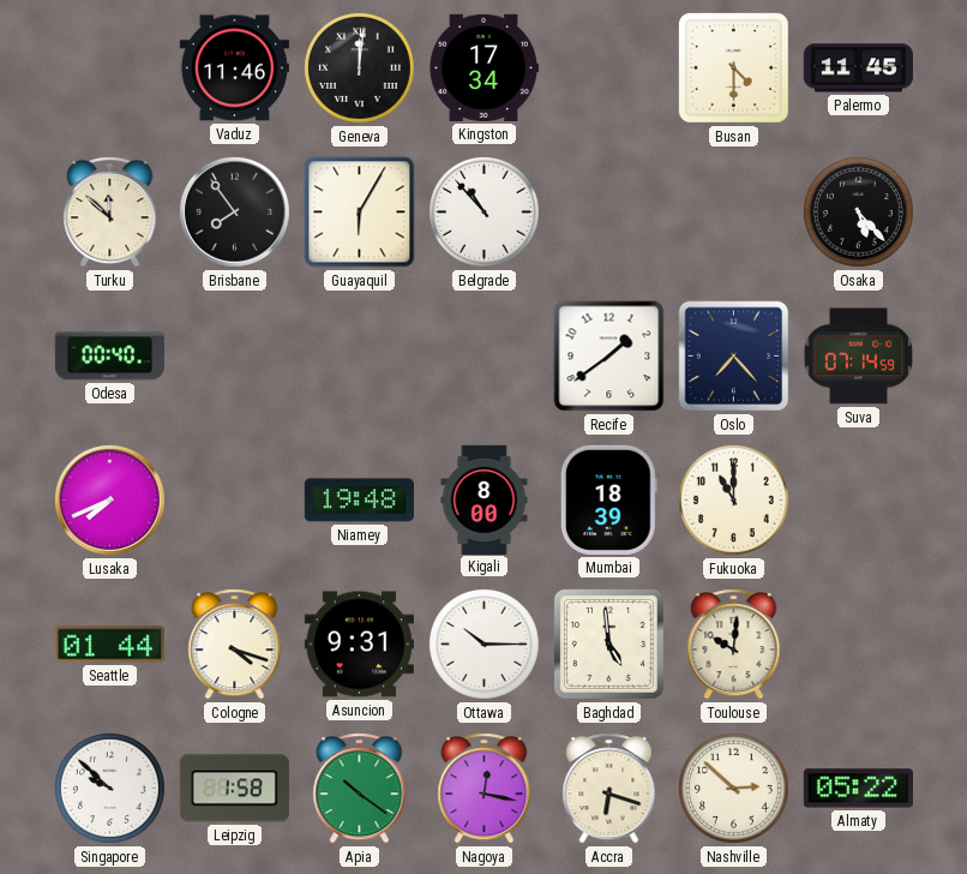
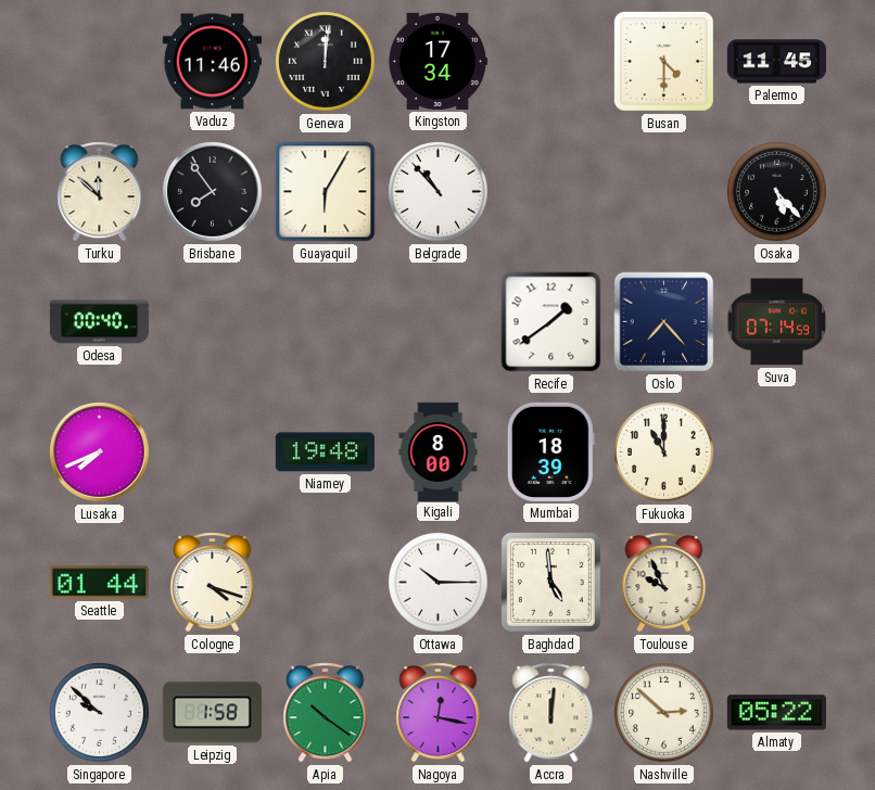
Asuncion: 9:31 -> none
Toulouse: 10:01 -> 9:56
Accra: 6:18 -> 12:01
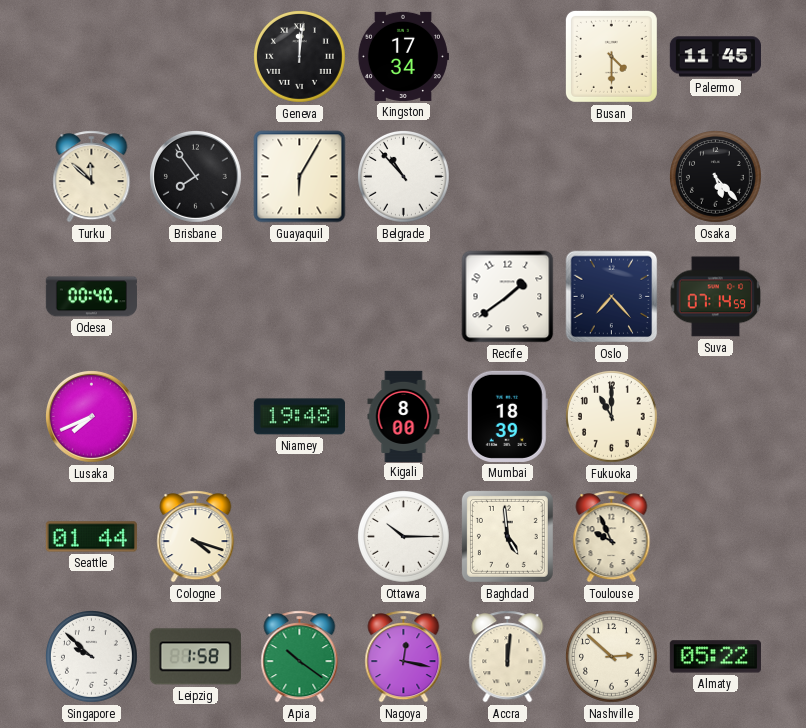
Vaduz: 11:46 -> none
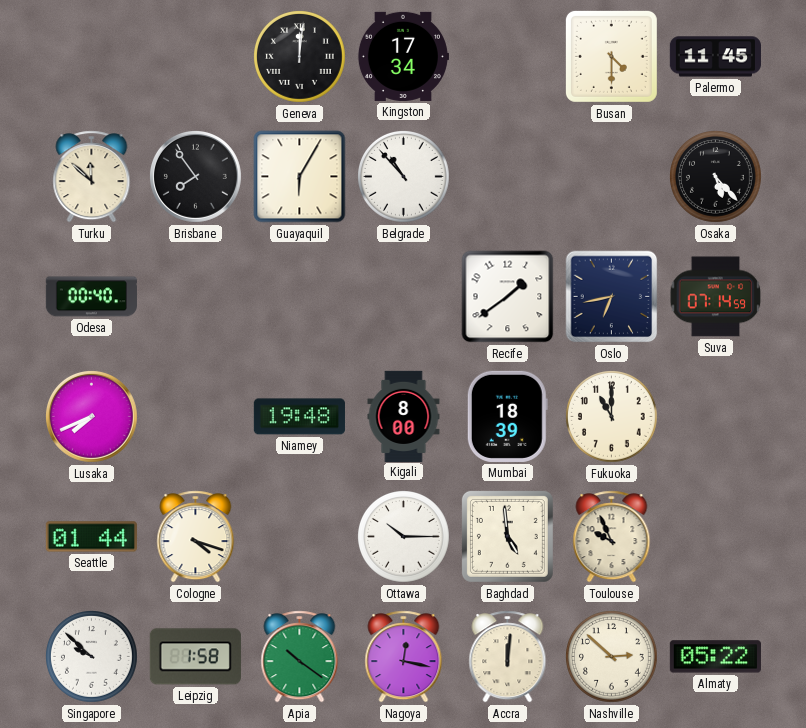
Oslo: 7:23 -> 6:43
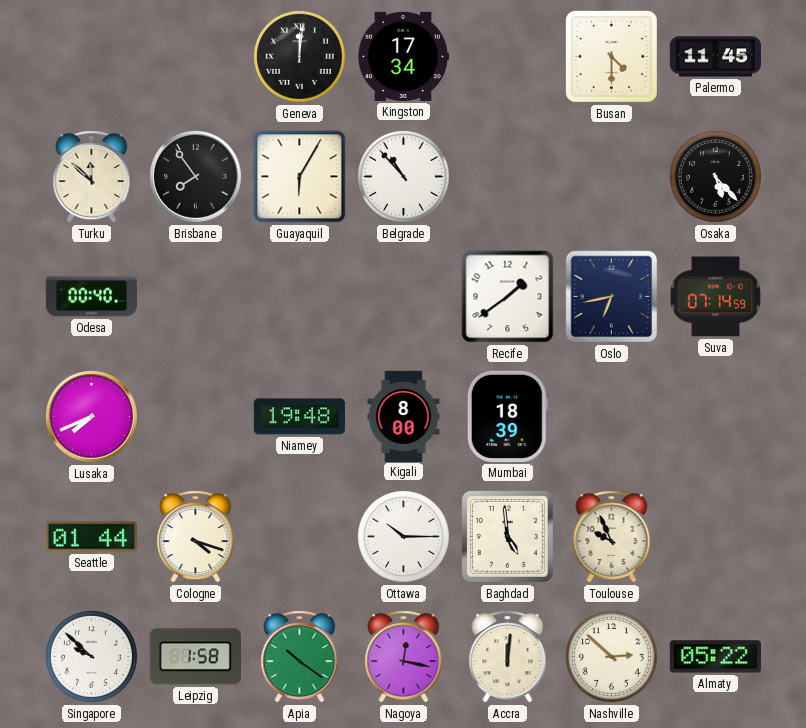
Fukuoka: 11:00 -> none
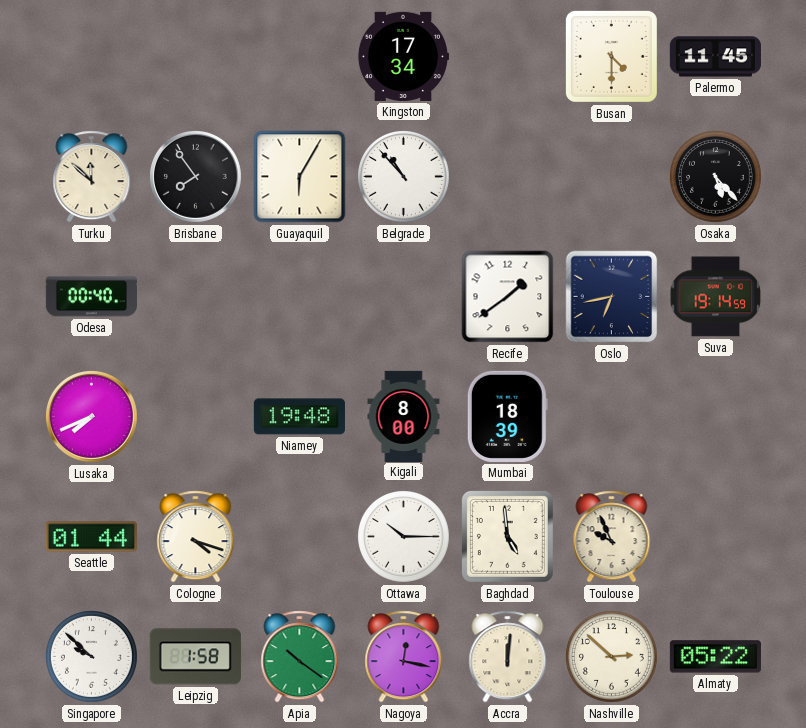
Geneva: 12:01 -> none
Suva: 07:14 -> 19:14
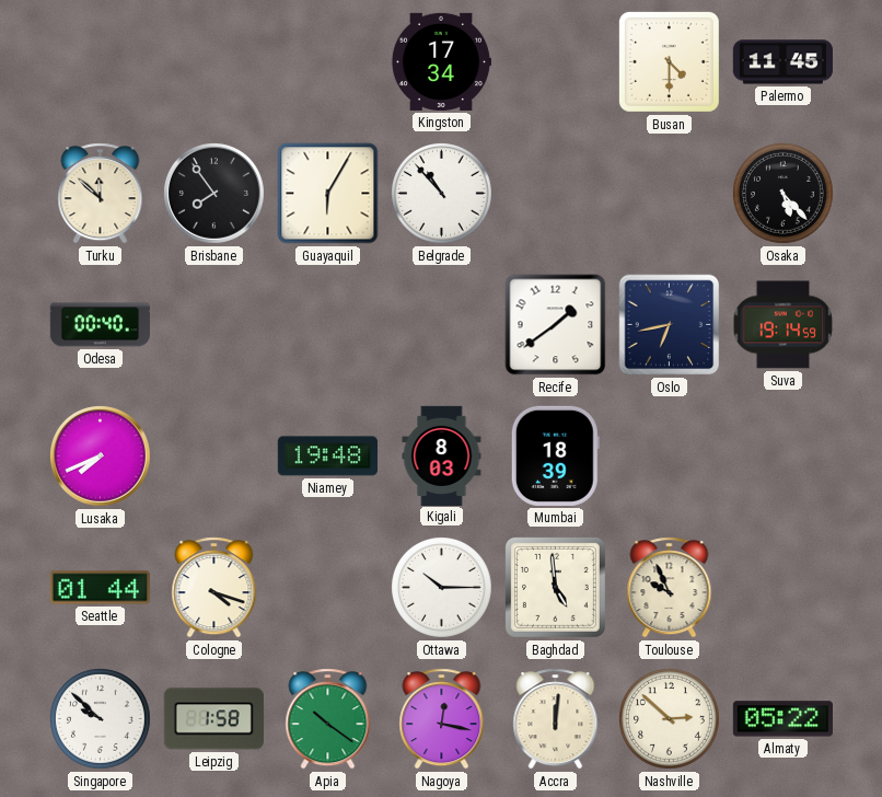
Kigali: 8:00 -> 8:03
